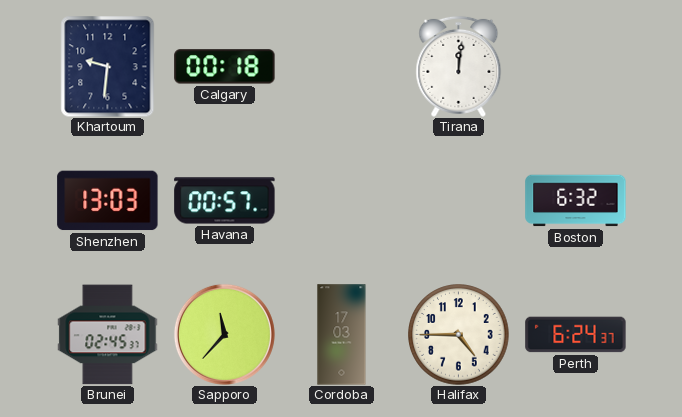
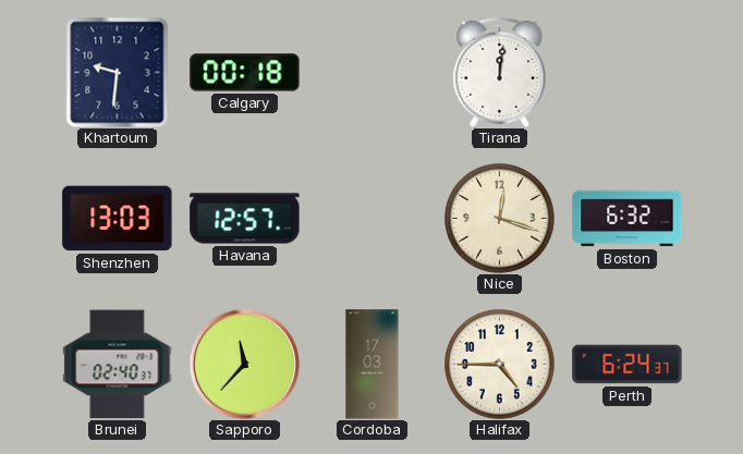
Havana: 00:57 -> 12:57
Nice: none -> 12:18
Brunei: 02:45 -> 02:40
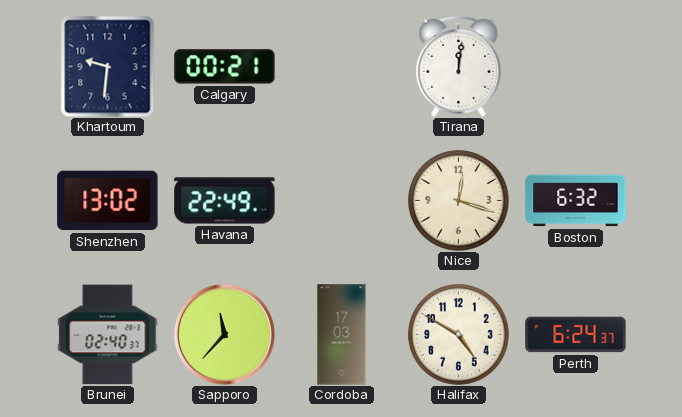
Calgary: 00:18 -> 00:21
Shenzhen: 13:03 -> 13:02
Havana: 12:57 -> 22:49
Halifax: 4:45 -> 4:50
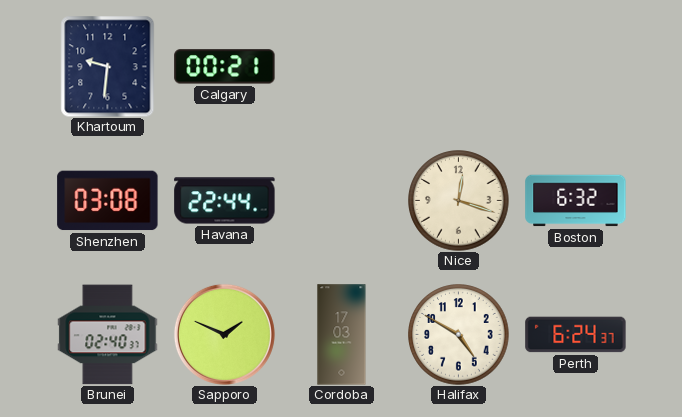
Tirana: 12:01 -> none
Shenzhen: 13:02 -> 03:08
Havana: 22:49 -> 22:44
Sapporo: 11:37 -> 1:49
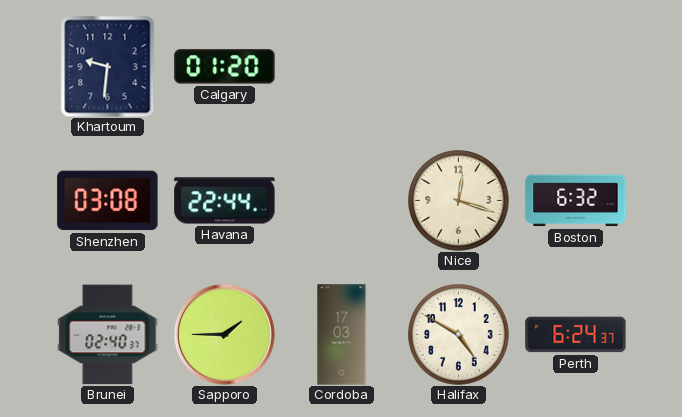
Calgary: 00:21 -> 01:20
Sapporo: 1:49 -> 1:45
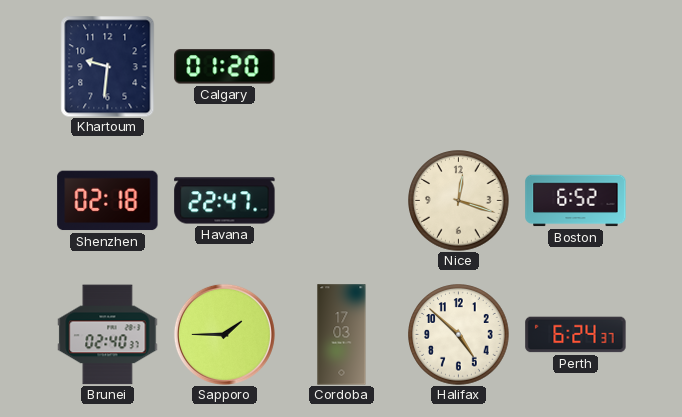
Shenzhen: 03:08 -> 02:18
Havana: 22:44 -> 22:47
Boston: 6:32 -> 6:52
Halifax: 4:50 -> 4:52
